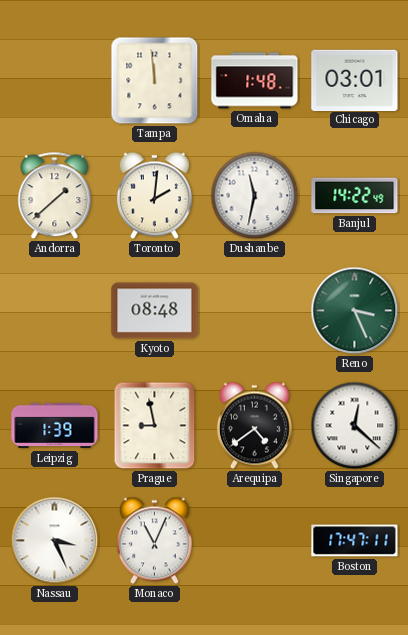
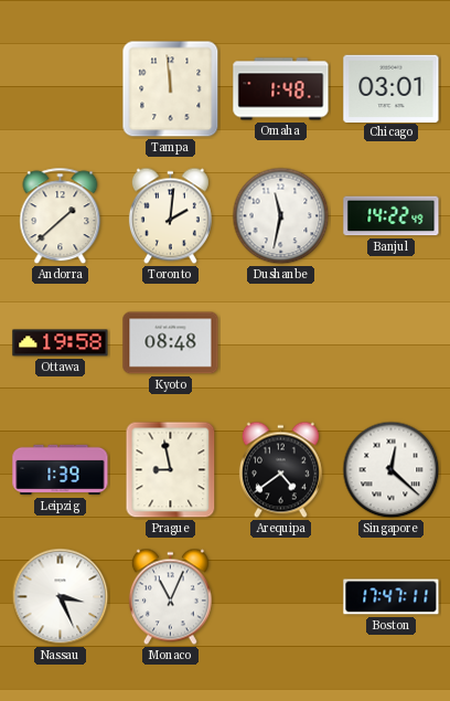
Ottawa: none -> 19:58
Reno: 3:26 -> none
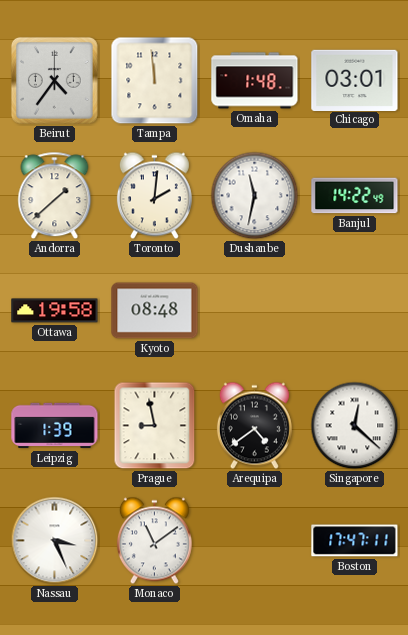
Beirut: none -> 4:36
Monaco: 11:04 -> 11:09
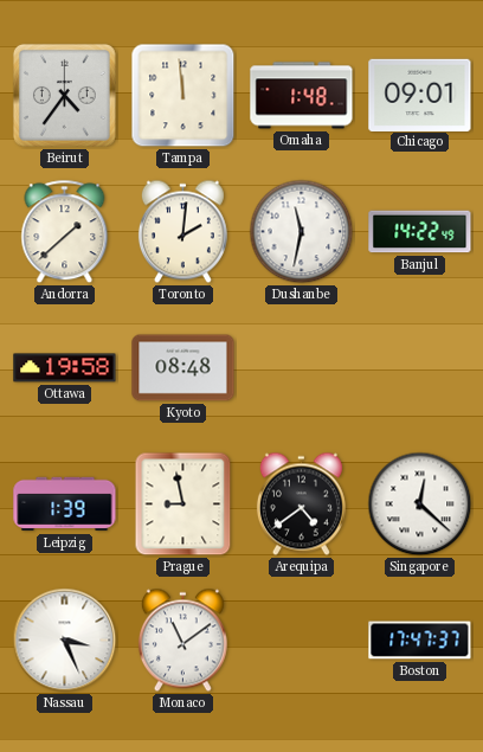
Chicago: 03:01 -> 09:01
Boston: 17:47:11 -> 17:47:37
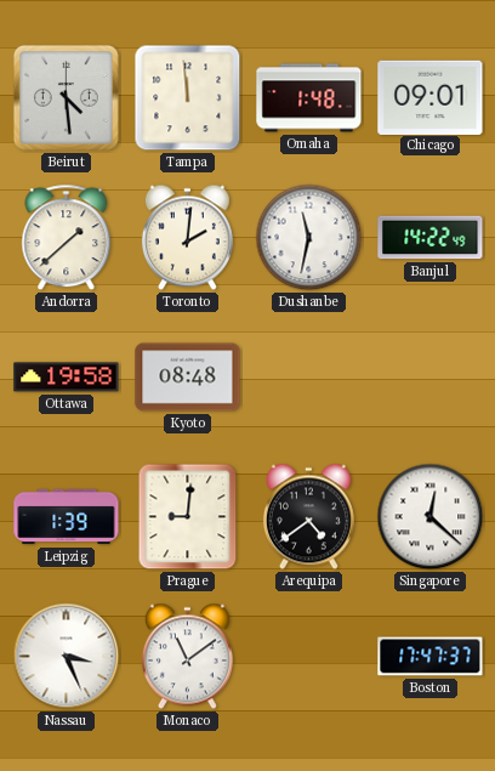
Beirut: 4:36 -> 4:29
Prague: 8:58 -> 9:01
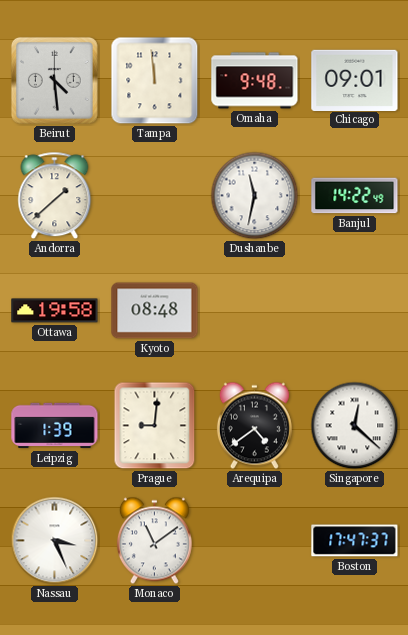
Omaha: 1:48 -> 9:48
Toronto: 2:01 -> none
